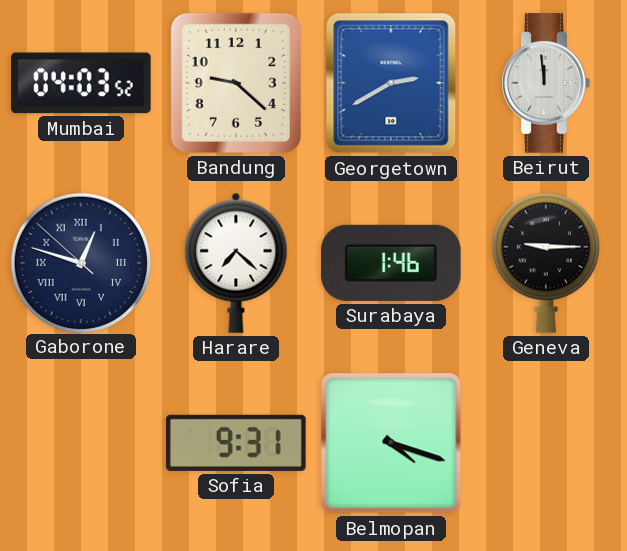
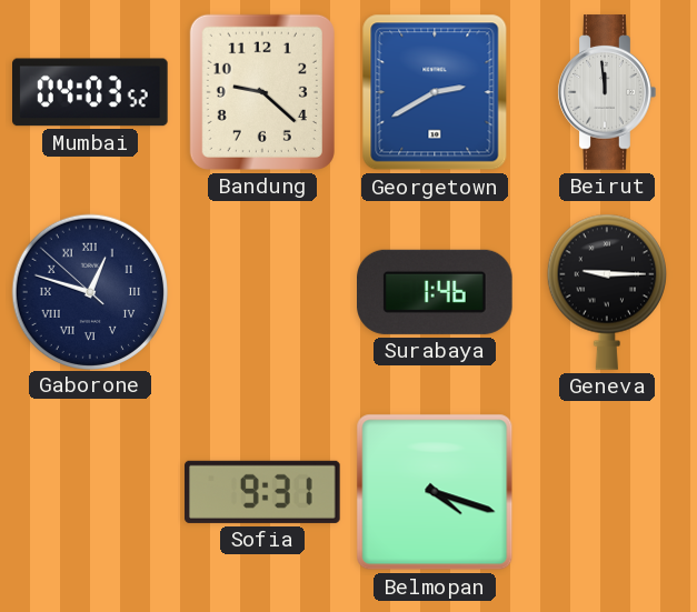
Harare: 7:22 -> none
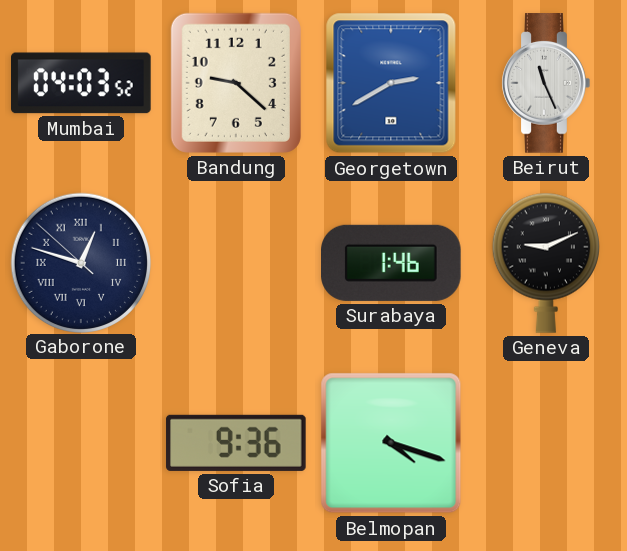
Beirut: 11:59 -> 11:26
Geneva: 9:15 -> 9:11
Sofia: 9:31 -> 9:36
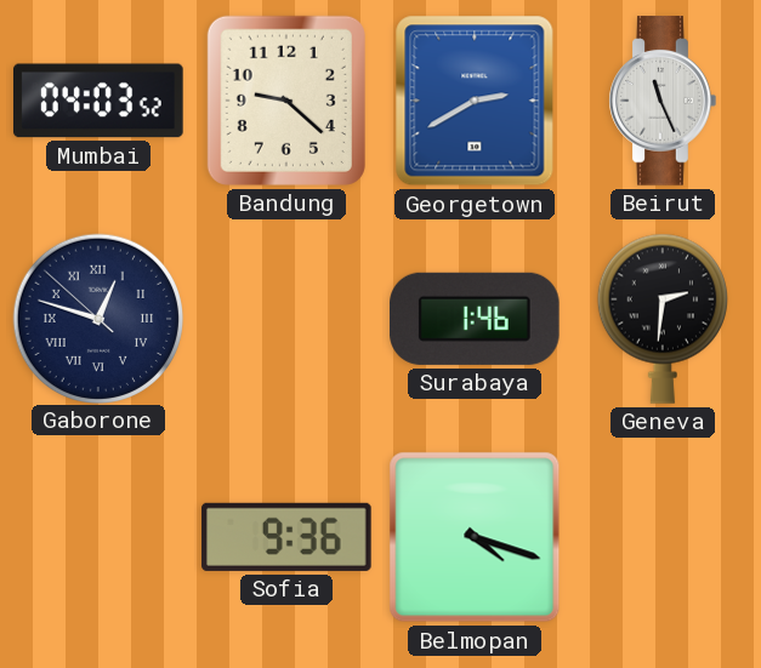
Geneva: 9:11 -> 2:31
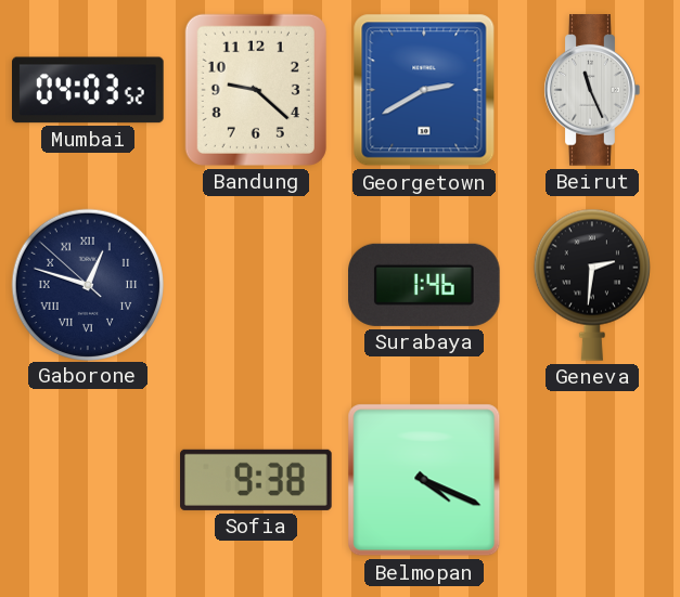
Sofia: 9:36 -> 9:38
Belmopan: 4:18 -> 4:19
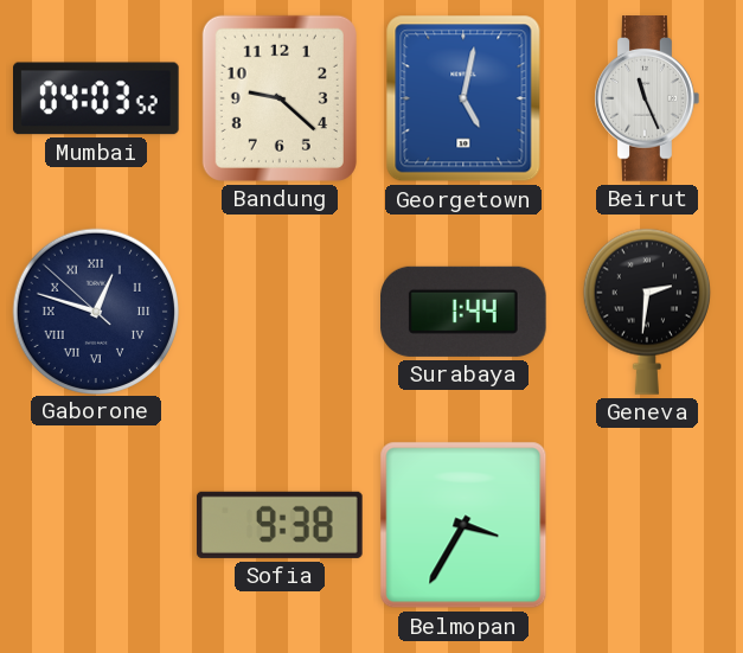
Georgetown: 2:40 -> 5:02
Surabaya: 1:46 -> 1:44
Belmopan: 4:19 -> 3:35
